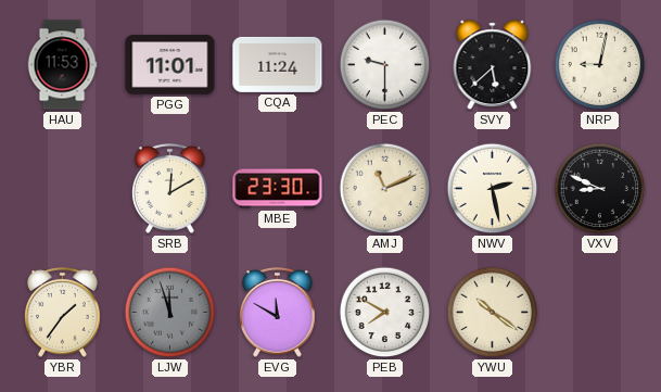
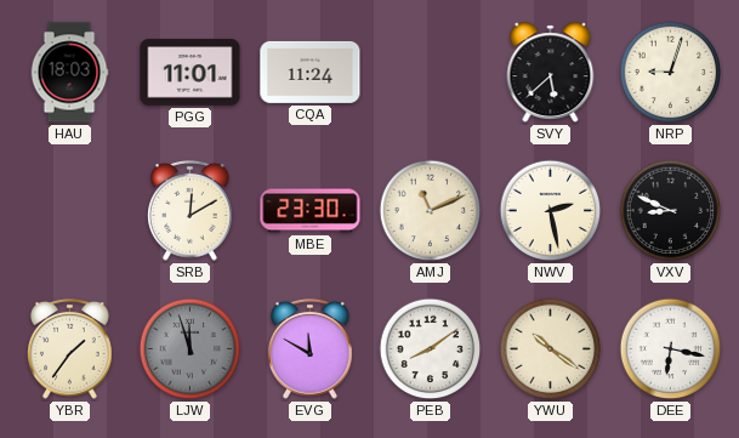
HAU: 11:53 -> 18:03
PEC: 9:30 -> none
NRP: 9:02 -> 9:03
PEB: 7:50 -> 8:09
DEE: none -> 6:17
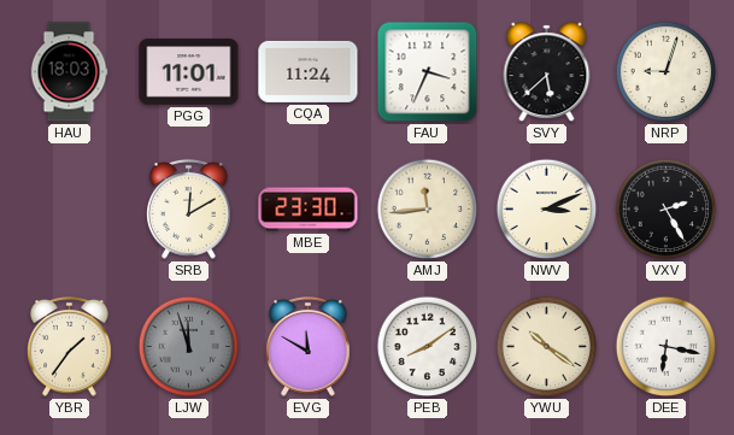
FAU: none -> 3:34
AMJ: 11:11 -> 11:44
NWV: 2:28 -> 3:11
VXV: 8:49 -> 2:25
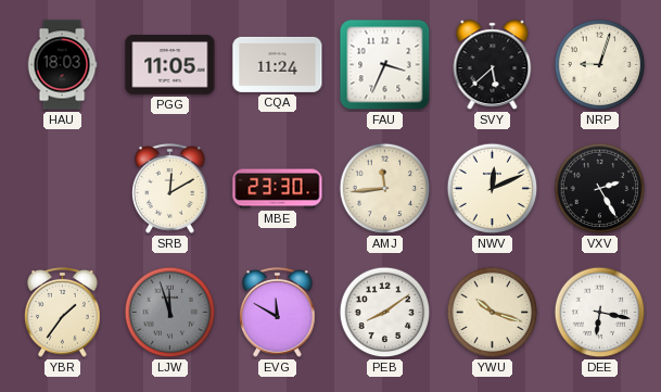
PGG: 11:01 -> 11:05
NWV: 3:11 -> 12:11
YWU: 10:21 -> 10:18
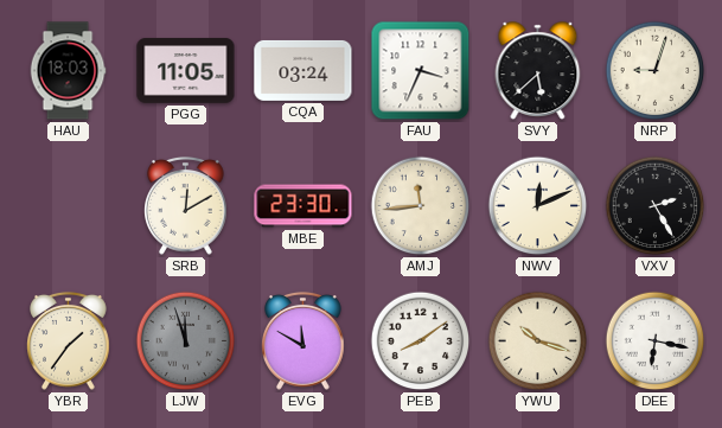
CQA: 11:24 -> 03:24
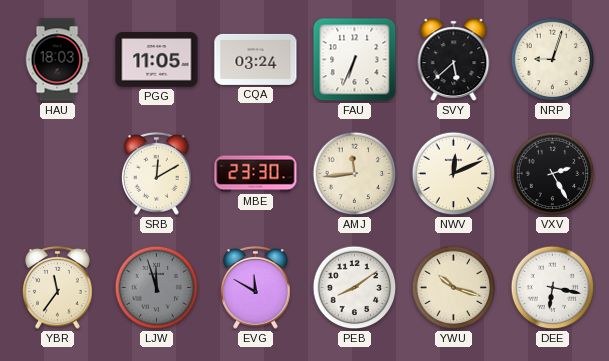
FAU: 3:34 -> 6:34
YBR: 1:36 -> 11:36
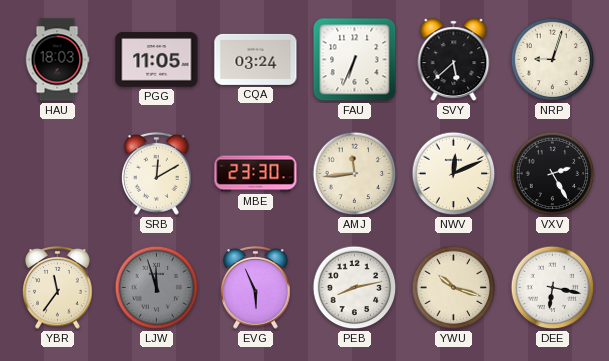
EVG: 11:50 -> 5:56
PEB: 8:09 -> 8:13
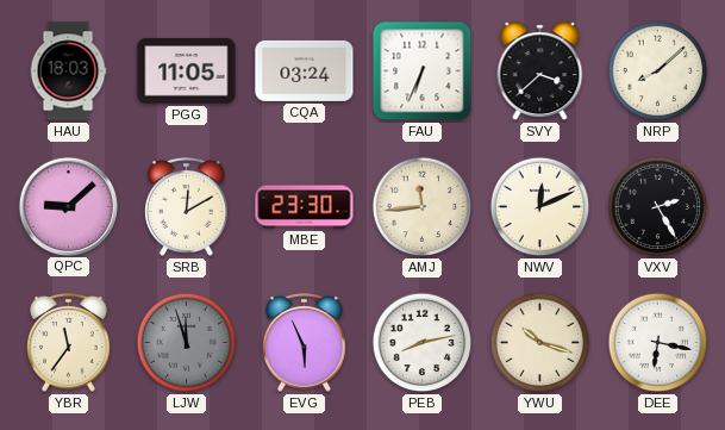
SVY: 5:38 -> 3:38
NRP: 9:03 -> 8:08
QPC: none -> 9:08
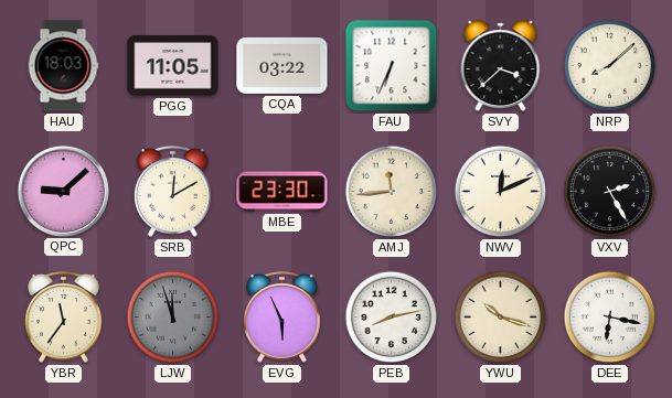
CQA: 03:24 -> 03:22
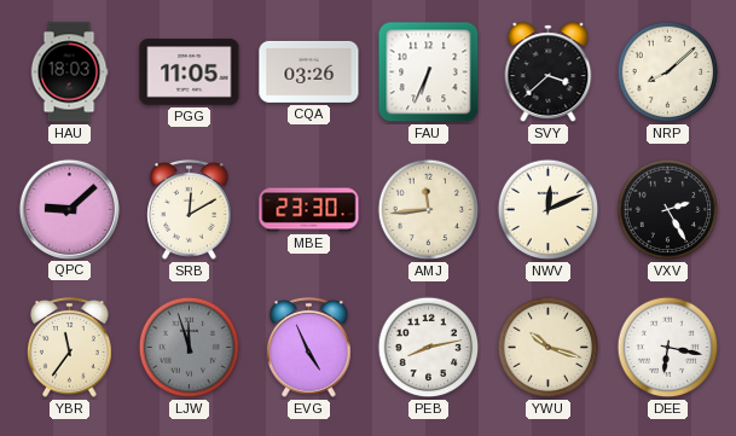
CQA: 03:22 -> 03:26
EVG: 5:56 -> 4:56
